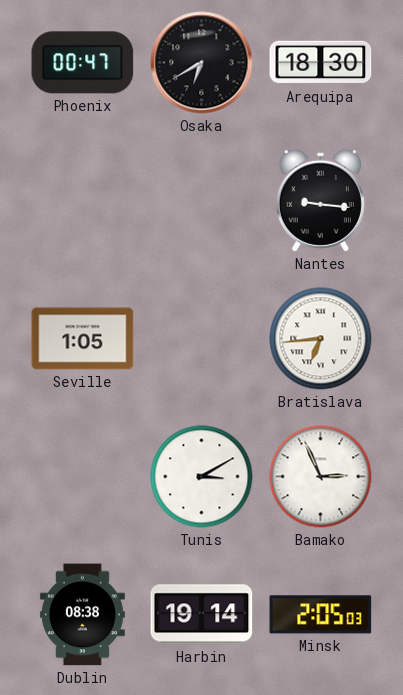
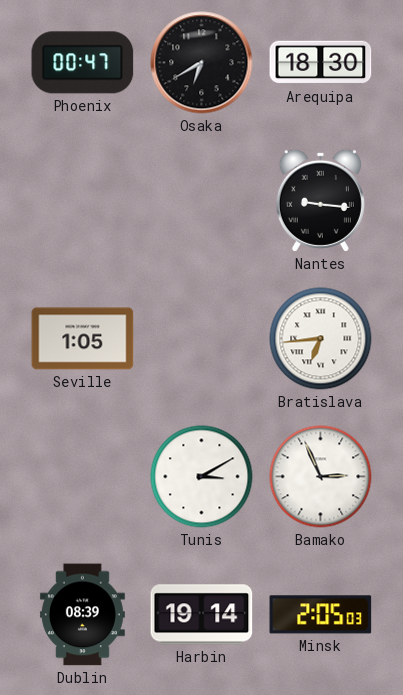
Dublin: 08:38 -> 08:39
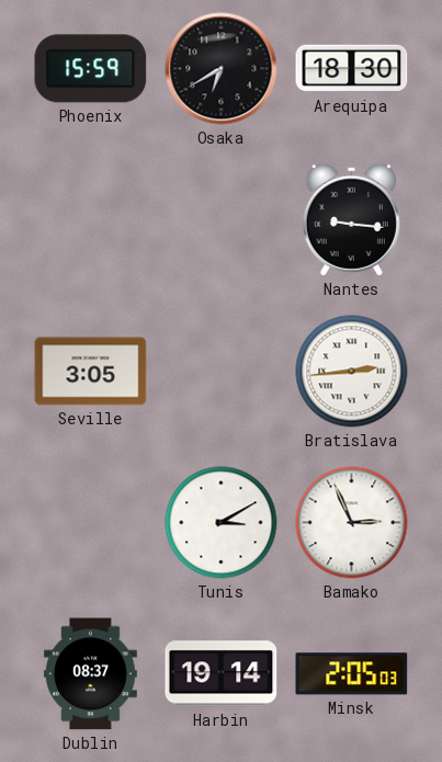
Phoenix: 00:47 -> 15:59
Seville: 1:05 -> 3:05
Bratislava: 6:44 -> 2:44
Dublin: 08:39 -> 08:37
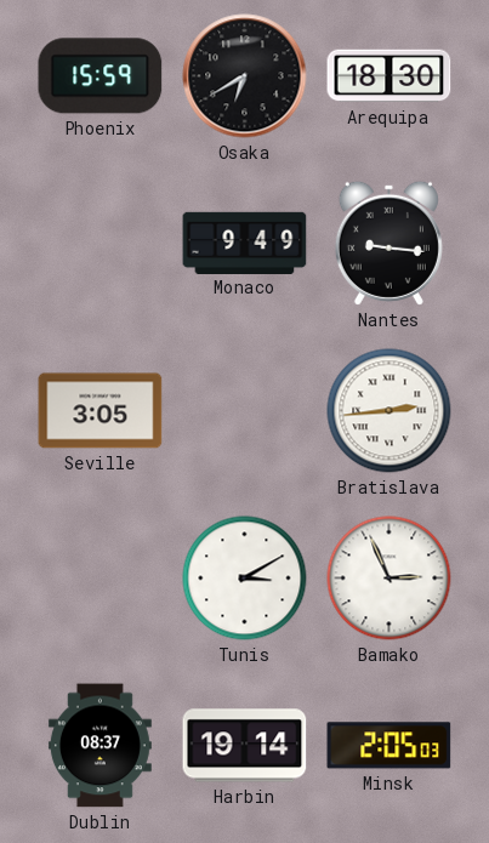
Monaco: none -> 9:49
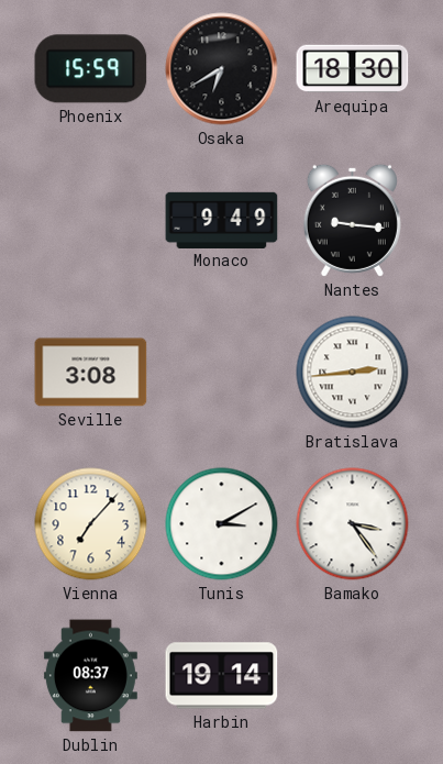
Seville: 3:05 -> 3:08
Vienna: none -> 7:07
Bamako: 2:56 -> 3:24
Minsk: 2:05 -> none
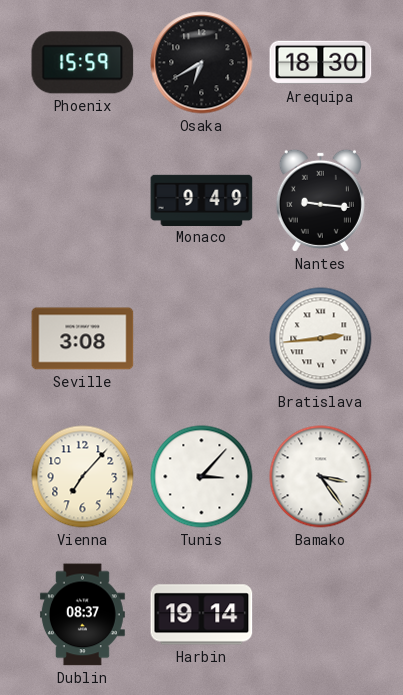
Tunis: 3:10 -> 3:07
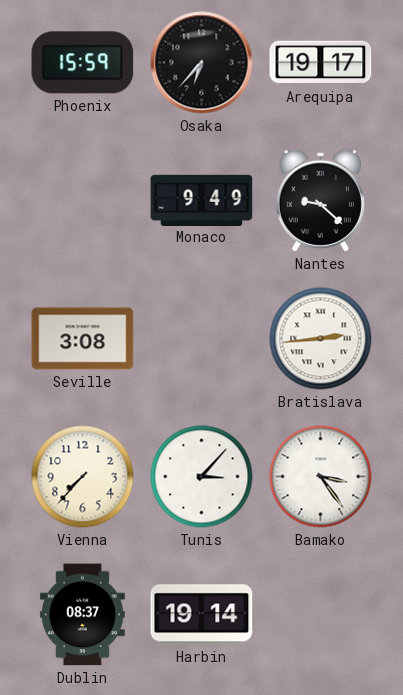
Osaka: 6:40 -> 6:37
Arequipa: 18:30 -> 19:17
Nantes: 9:16 -> 9:22
Vienna: 7:07 -> 7:37
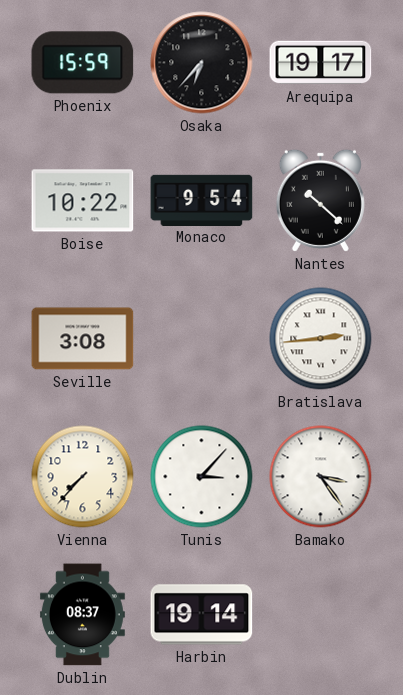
Boise: none -> 10:22
Monaco: 9:49 -> 9:54
Nantes: 9:22 -> 10:22
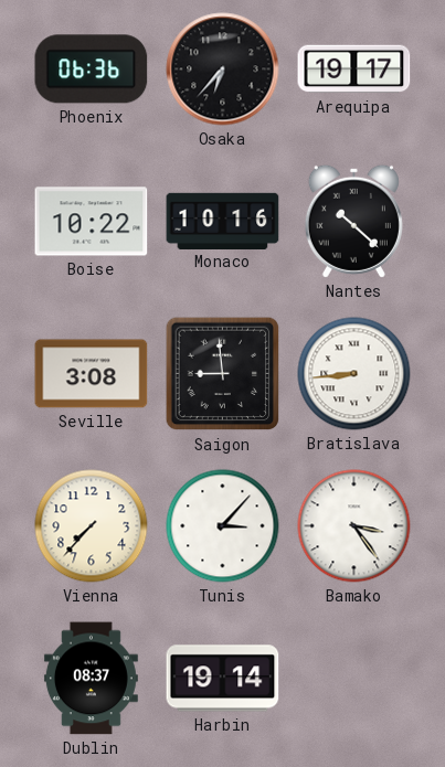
Phoenix: 15:59 -> 06:36
Monaco: 9:54 -> 10:16
Saigon: none -> 8:59
Bratislava: 2:44 -> 8:44
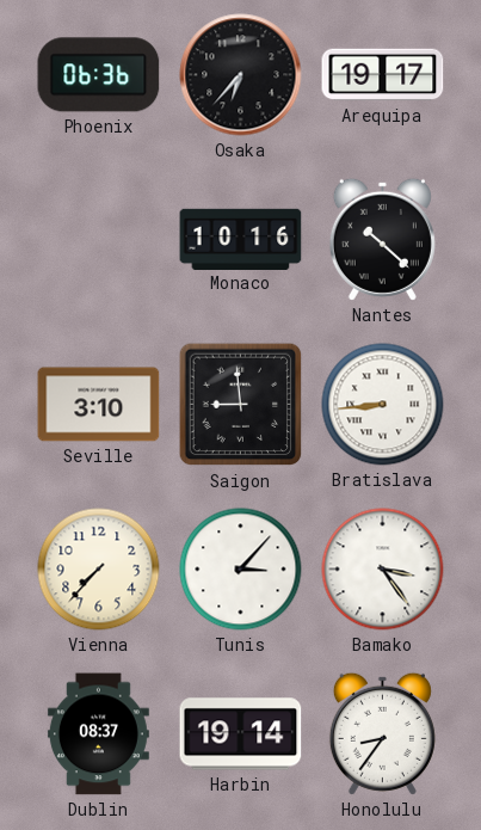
Boise: 10:22 -> none
Seville: 3:08 -> 3:10
Honolulu: none -> 8:36
